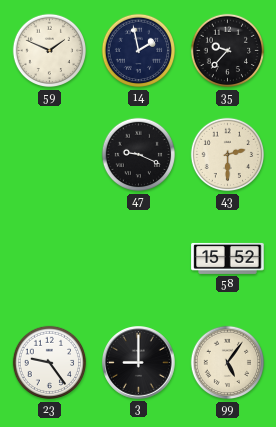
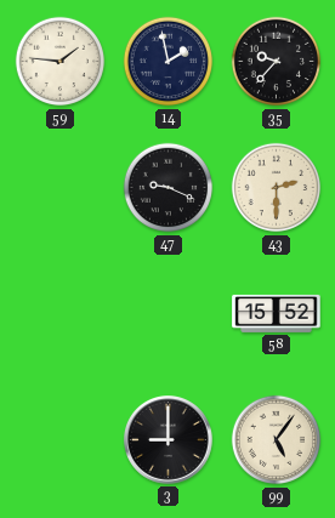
59: 1:49 -> 1:46
23: 9:24 -> none
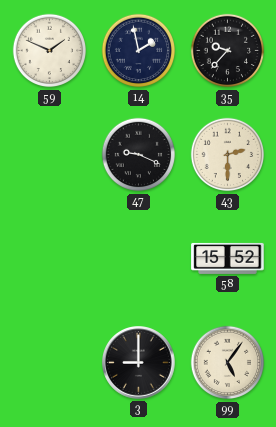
59: 1:46 -> 1:49
